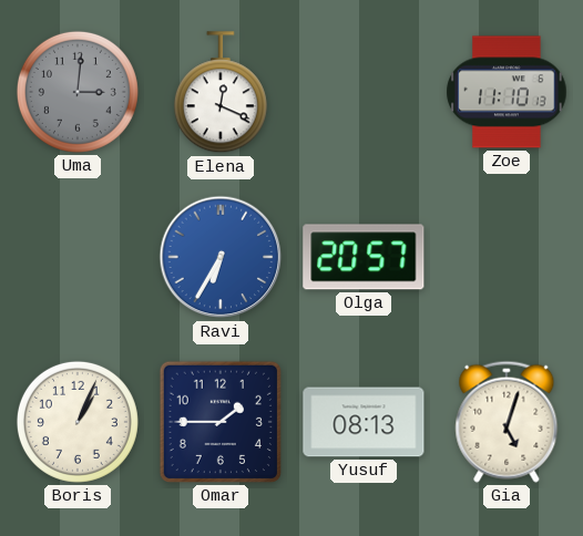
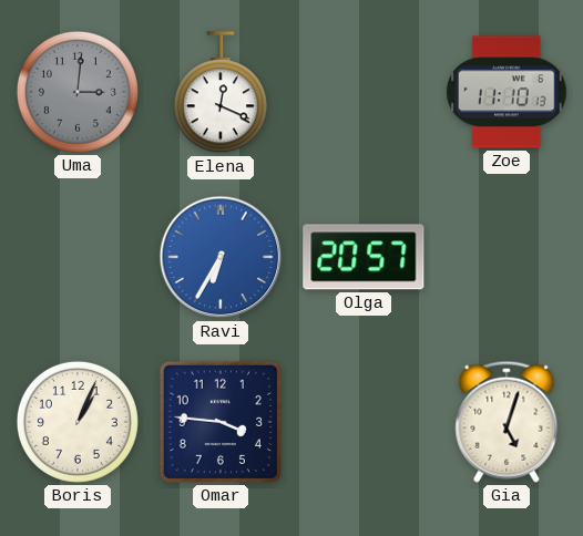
Omar: 1:45 -> 3:46
Yusuf: 08:13 -> none
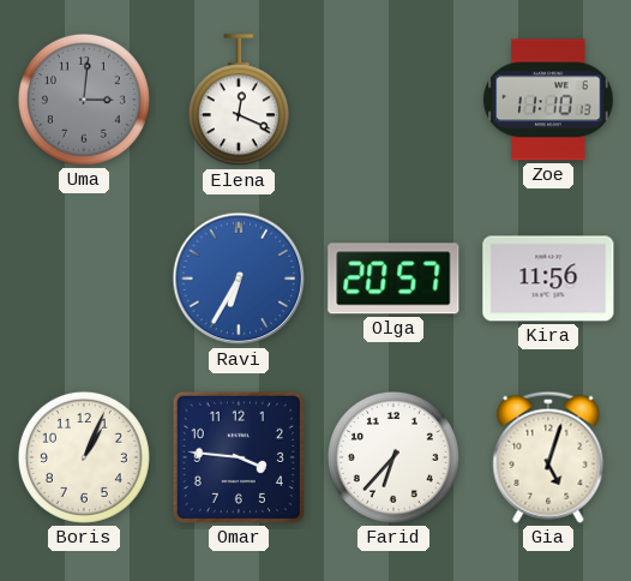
Kira: none -> 11:56
Farid: none -> 6:37
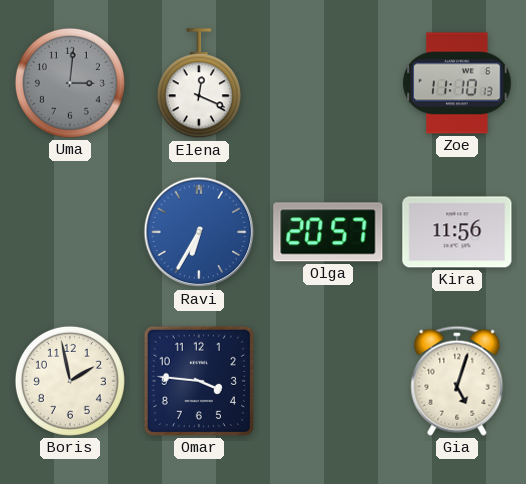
Boris: 1:04 -> 1:58
Farid: 6:37 -> none
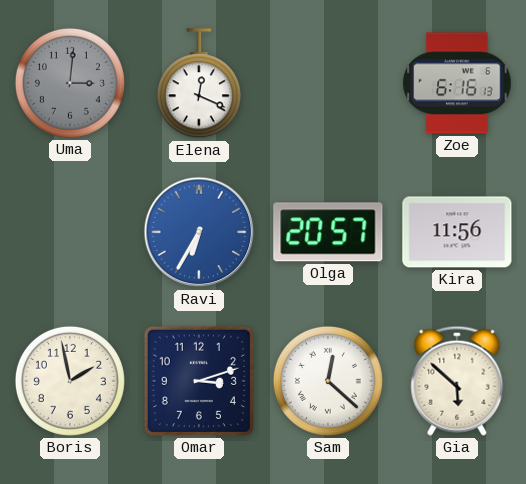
Zoe: 11:10 -> 6:16
Omar: 3:46 -> 3:12
Sam: none -> 12:22
Gia: 5:03 -> 5:52
